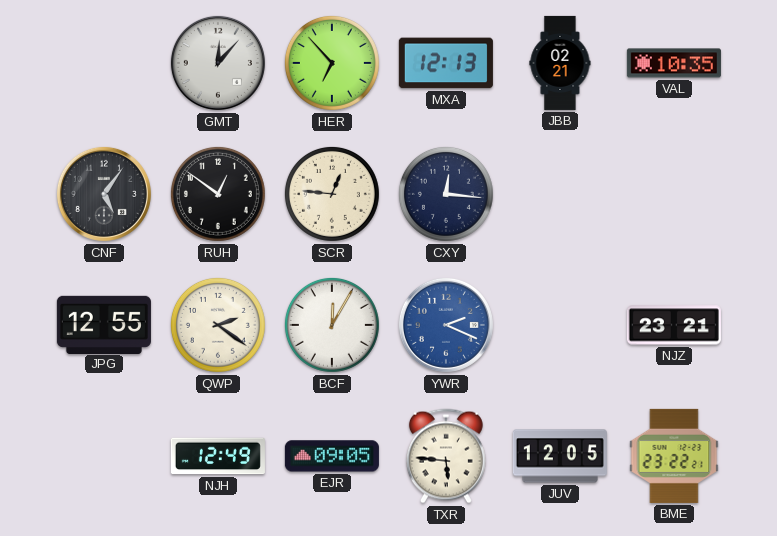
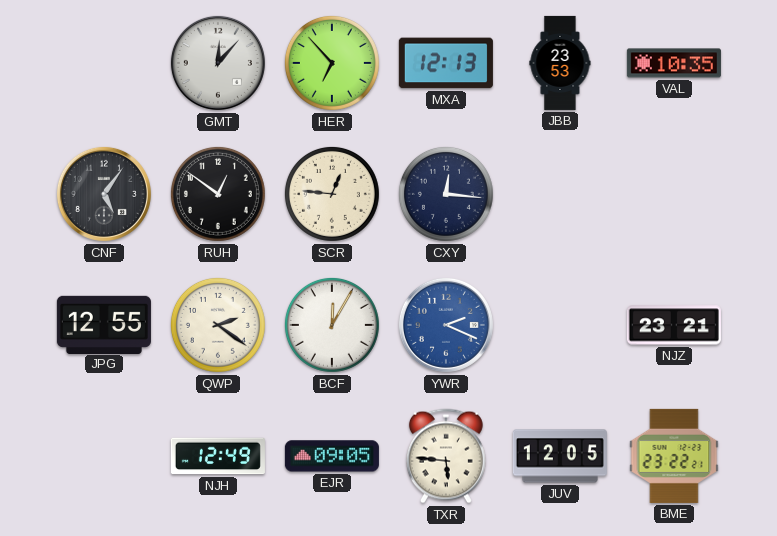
JBB: 02:21 -> 23:53
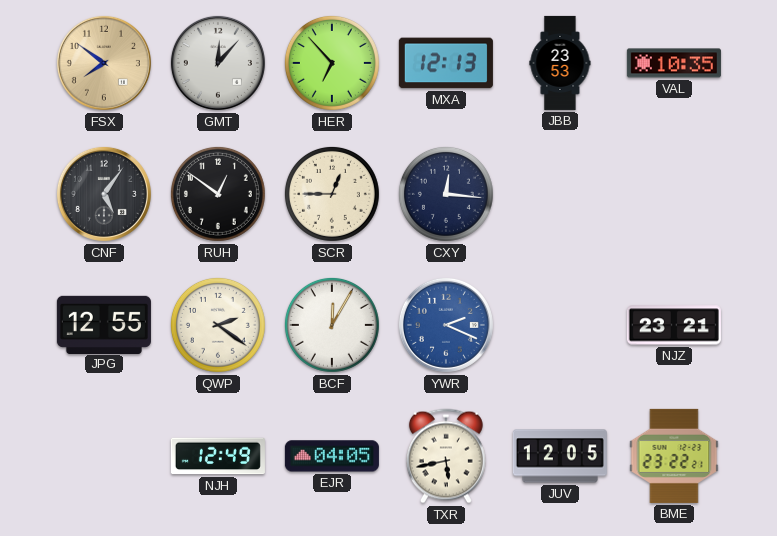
FSX: none -> 7:51
SCR: 12:46 -> 12:45
EJR: 09:05 -> 04:05
TXR: 5:46 -> 5:43
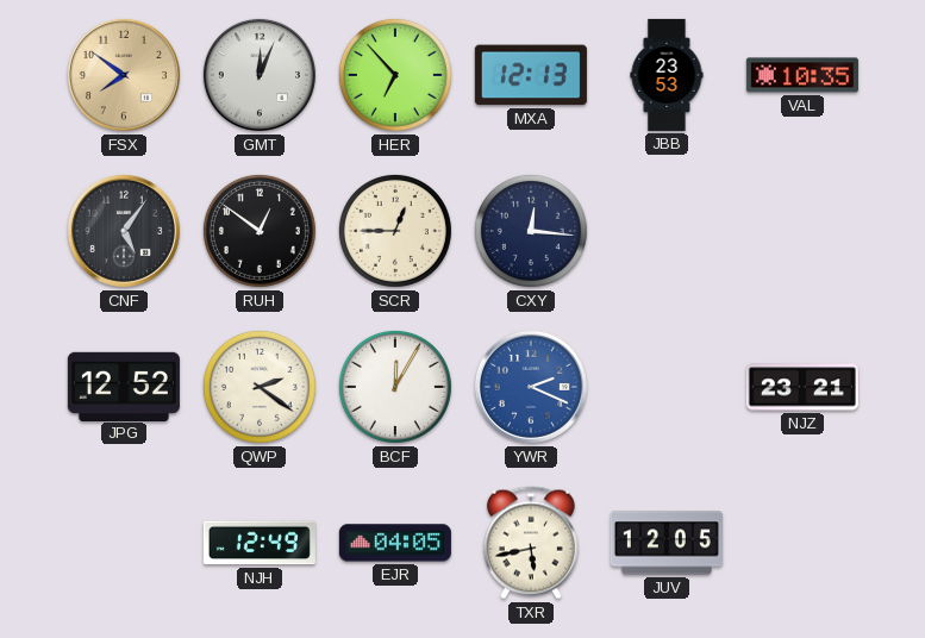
GMT: 12:07 -> 12:04
JPG: 12:55 -> 12:52
BME: 23:22 -> none
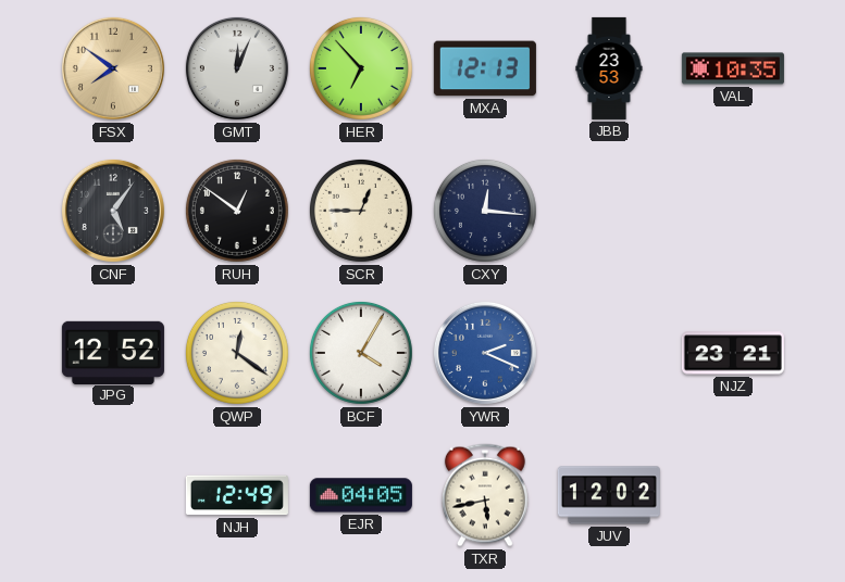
QWP: 2:21 -> 12:21
BCF: 12:05 -> 4:05
JUV: 12:05 -> 12:02
